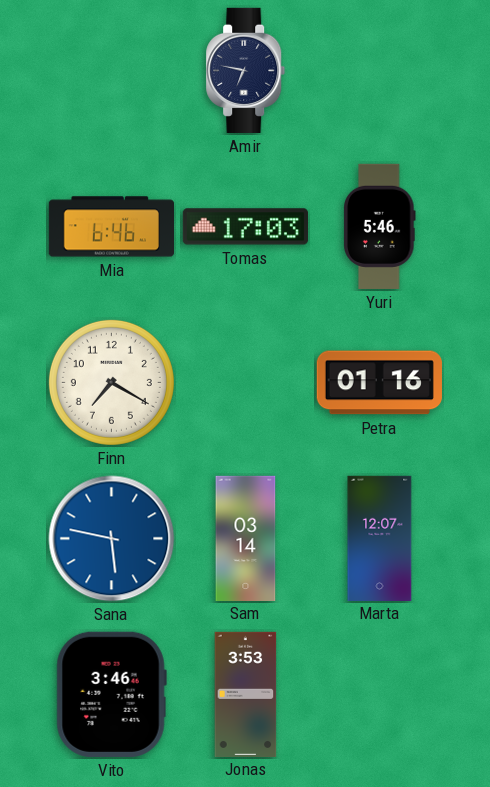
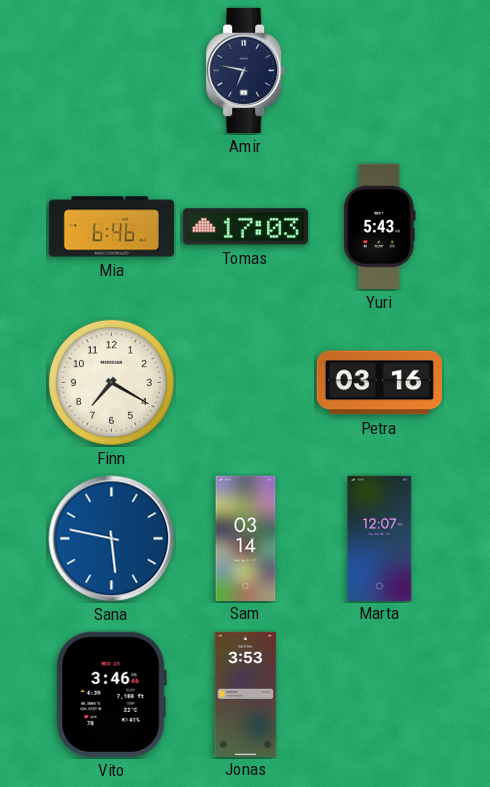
Yuri: 5:46 -> 5:43
Petra: 01:16 -> 03:16
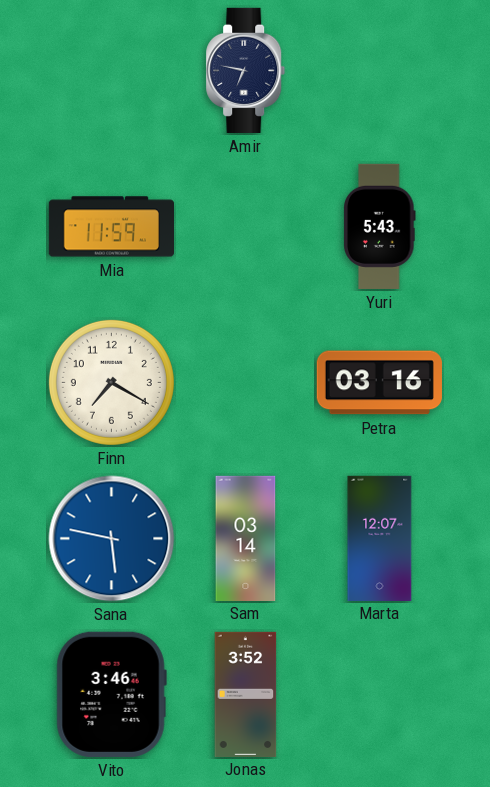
Mia: 6:46 -> 11:59
Tomas: 17:03 -> none
Jonas: 3:53 -> 3:52
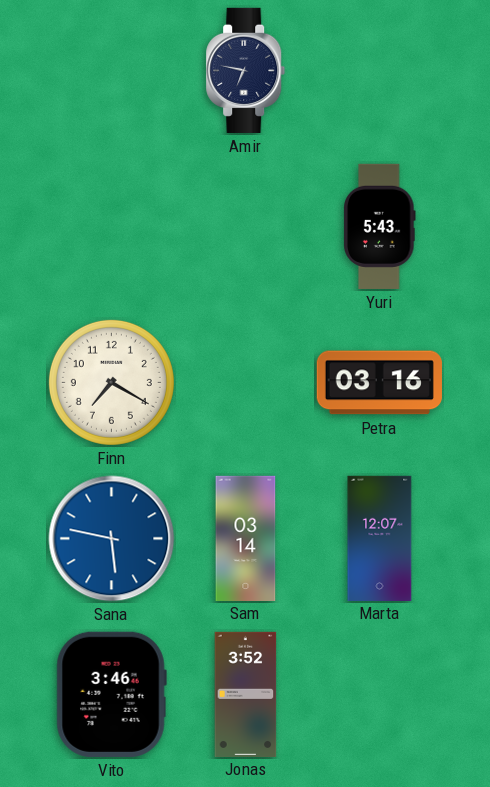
Mia: 11:59 -> none
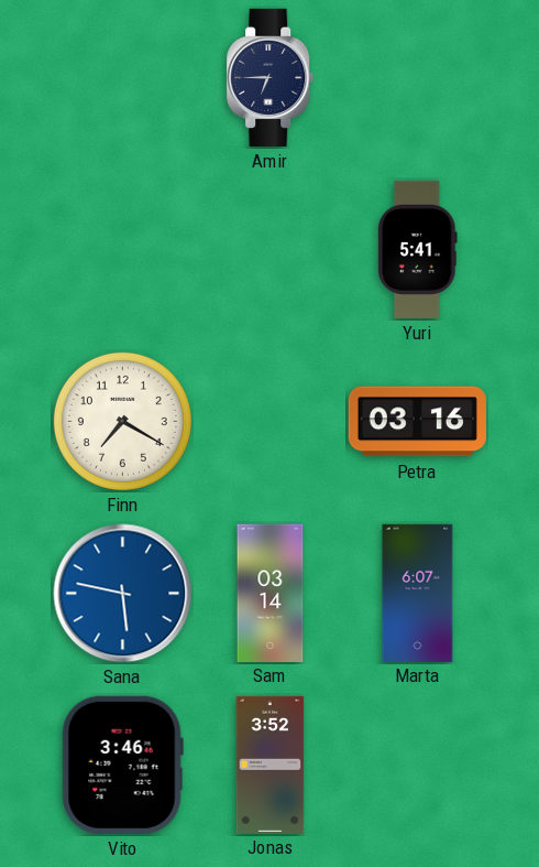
Amir: 6:47 -> 6:45
Yuri: 5:43 -> 5:41
Marta: 12:07 -> 6:07
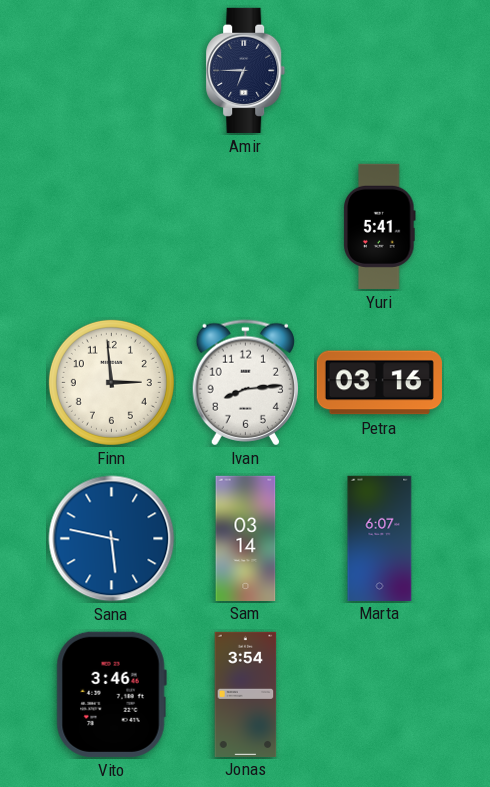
Finn: 7:20 -> 2:59
Ivan: none -> 8:14
Jonas: 3:52 -> 3:54
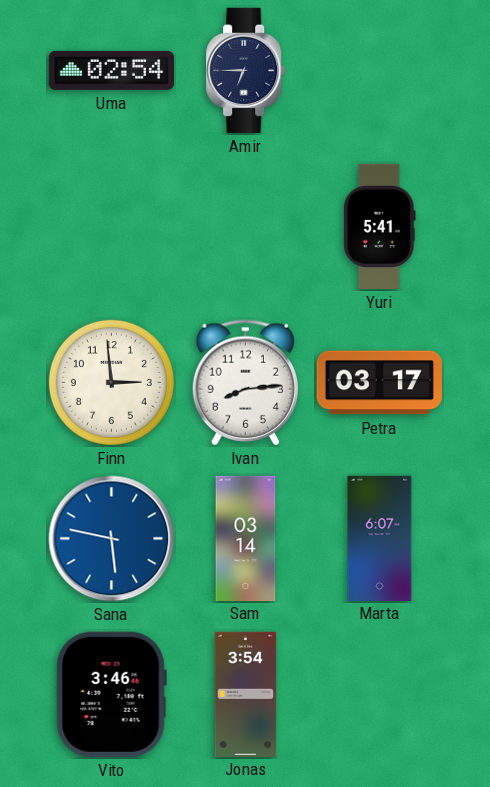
Uma: none -> 02:54
Petra: 03:16 -> 03:17
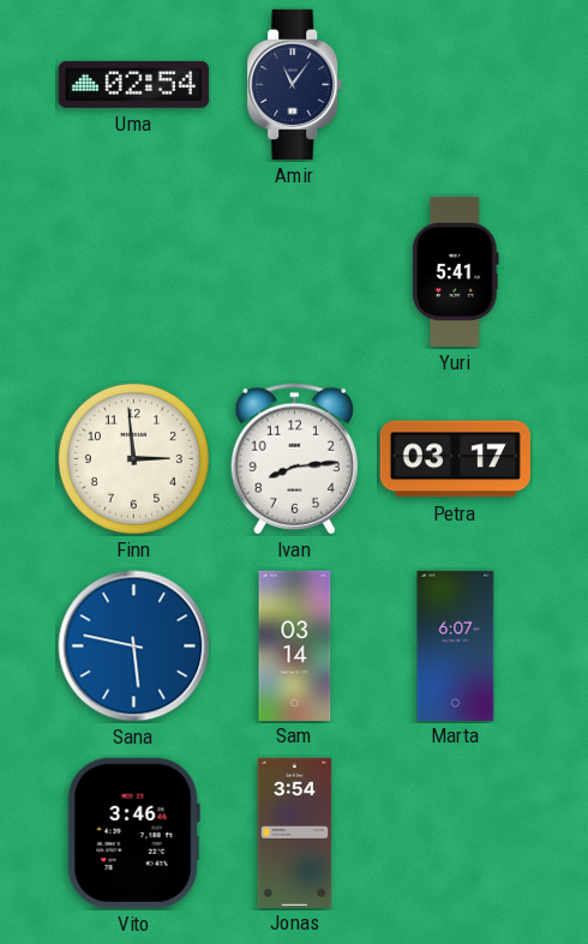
Amir: 6:45 -> 11:06
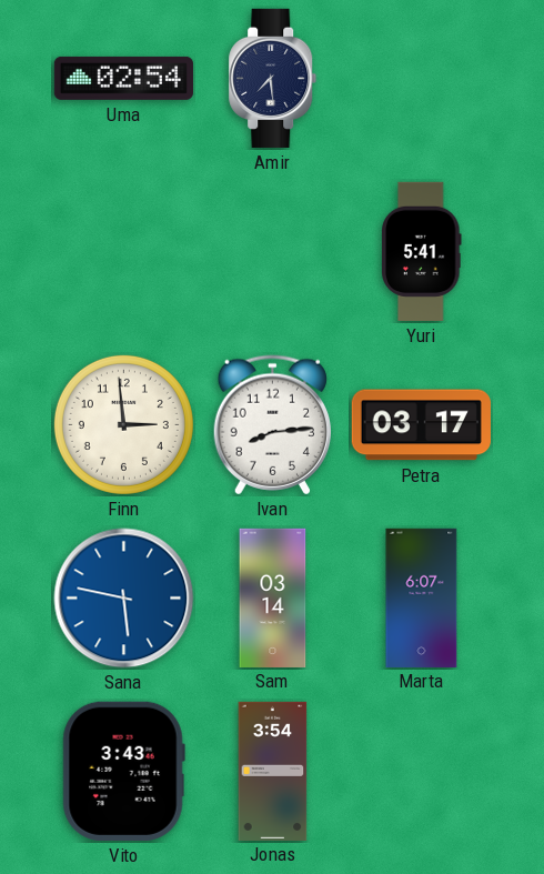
Amir: 11:06 -> 7:29
Vito: 3:46 -> 3:43
